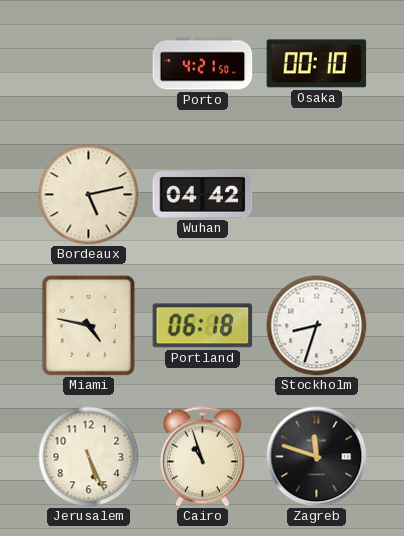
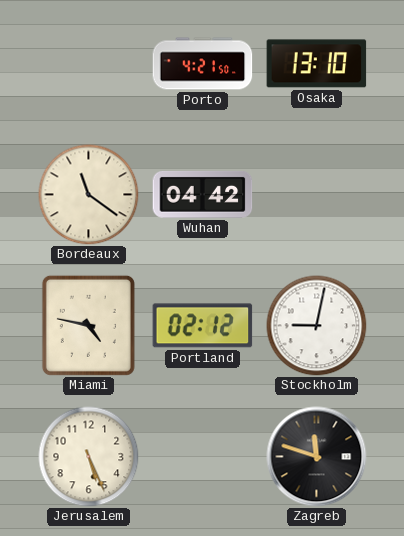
Osaka: 00:10 -> 13:10
Bordeaux: 5:13 -> 11:21
Portland: 06:18 -> 02:12
Stockholm: 8:33 -> 9:02
Cairo: 10:57 -> none
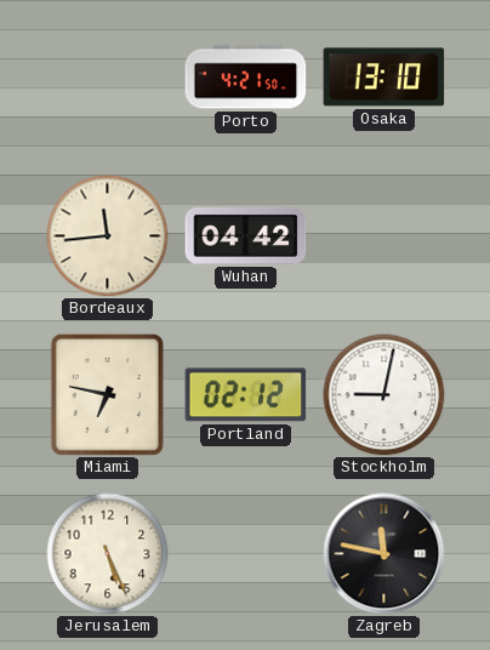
Bordeaux: 11:21 -> 11:44
Miami: 4:47 -> 6:47
Zagreb: 11:48 -> 11:47
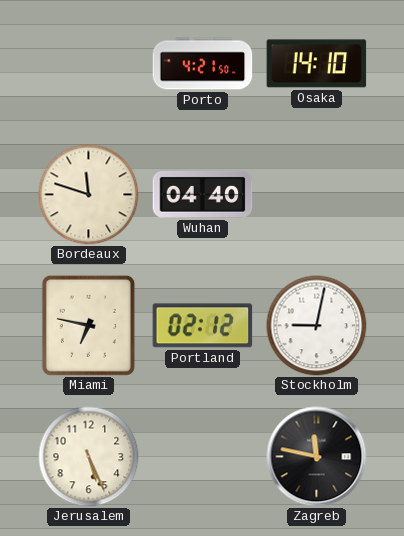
Osaka: 13:10 -> 14:10
Bordeaux: 11:44 -> 11:48
Wuhan: 04:42 -> 04:40
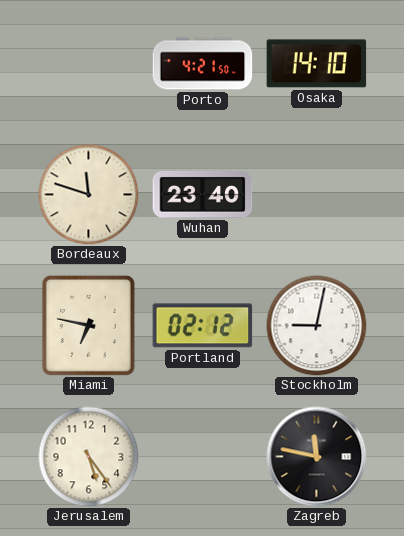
Wuhan: 04:40 -> 23:40
Jerusalem: 5:26 -> 5:24
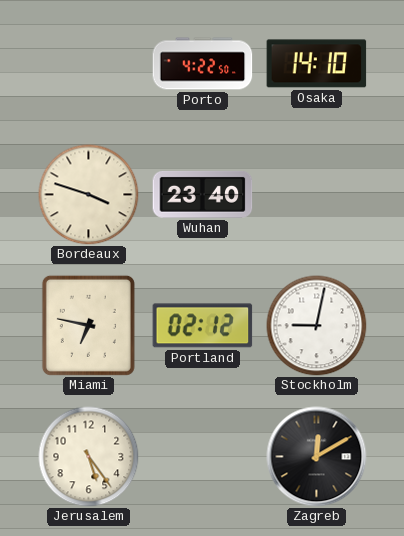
Porto: 4:21 -> 4:22
Bordeaux: 11:48 -> 3:48
Zagreb: 11:47 -> 12:10
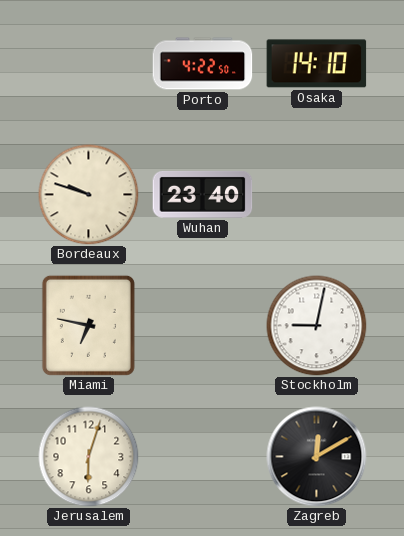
Bordeaux: 3:48 -> 9:48
Portland: 02:12 -> none
Jerusalem: 5:24 -> 6:03
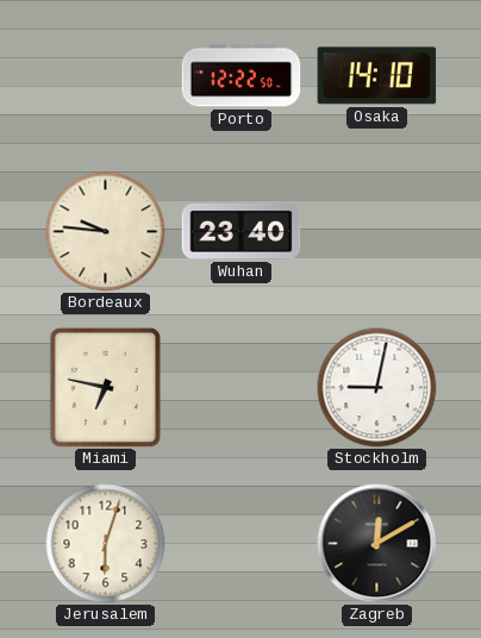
Porto: 4:22 -> 12:22
Bordeaux: 9:48 -> 9:46
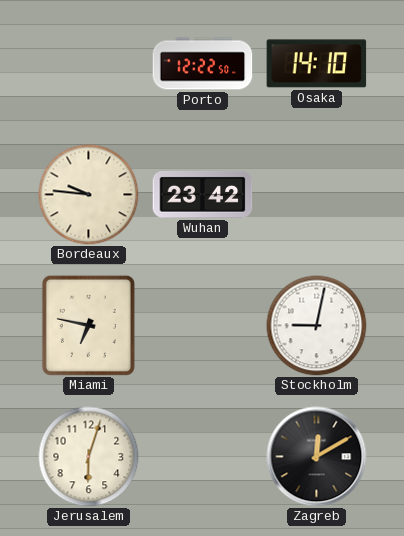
Wuhan: 23:40 -> 23:42
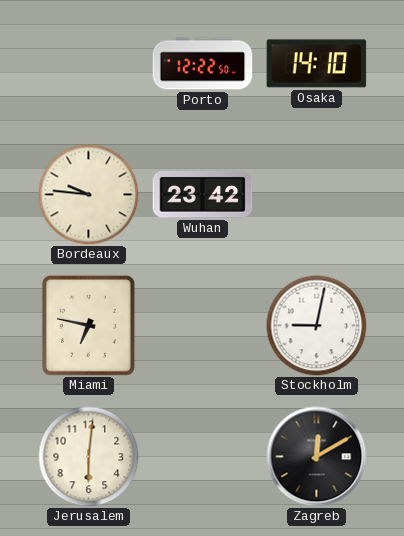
Jerusalem: 6:03 -> 6:01
